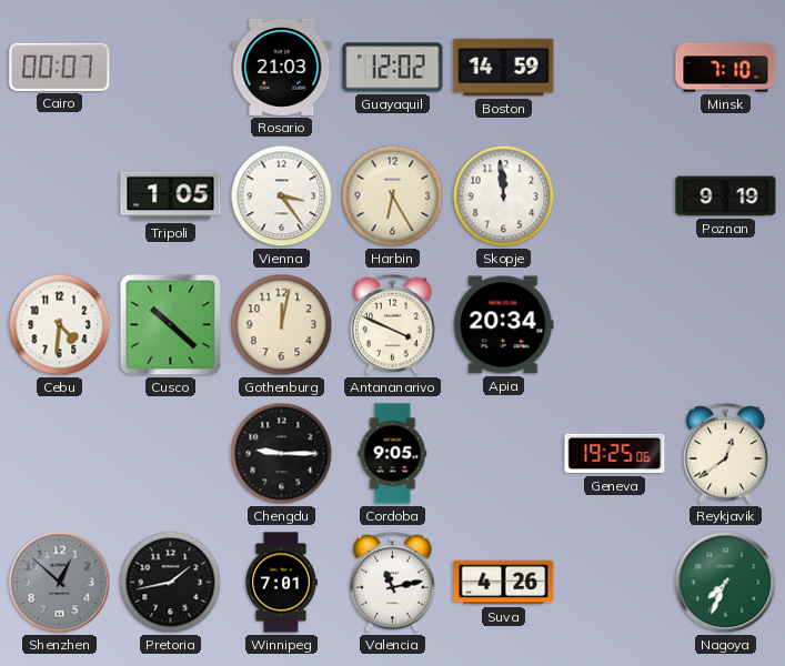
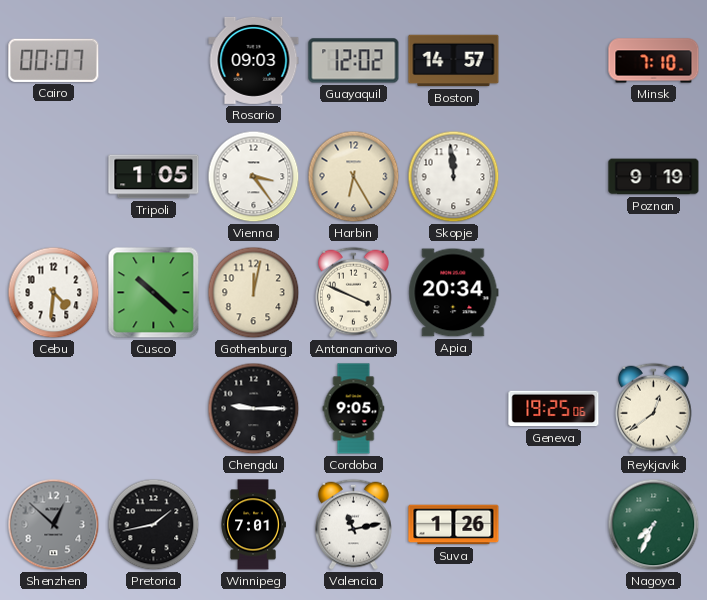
Rosario: 21:03 -> 09:03
Boston: 14:59 -> 14:57
Suva: 4:26 -> 1:26
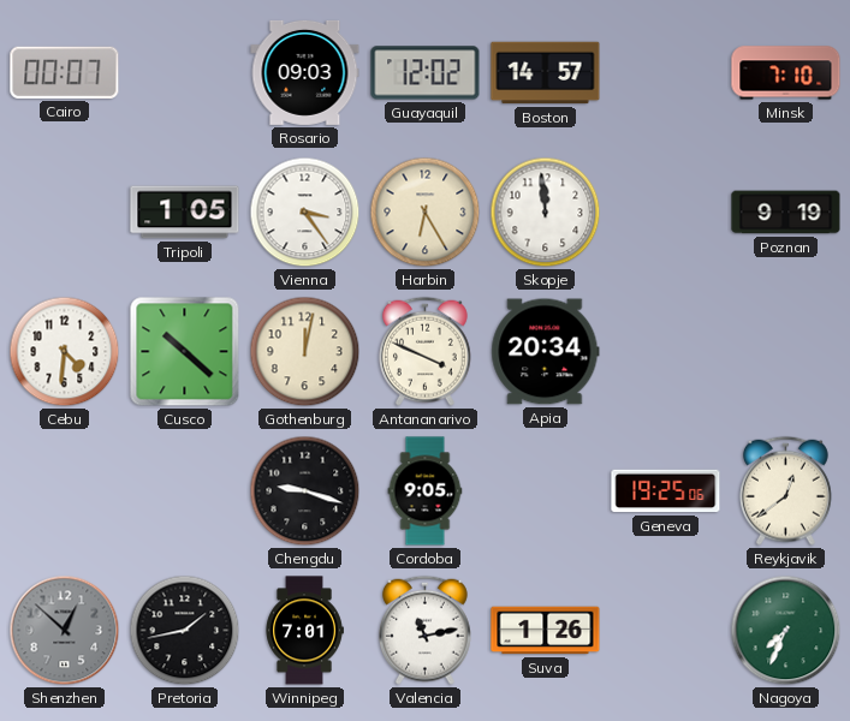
Chengdu: 9:15 -> 9:18
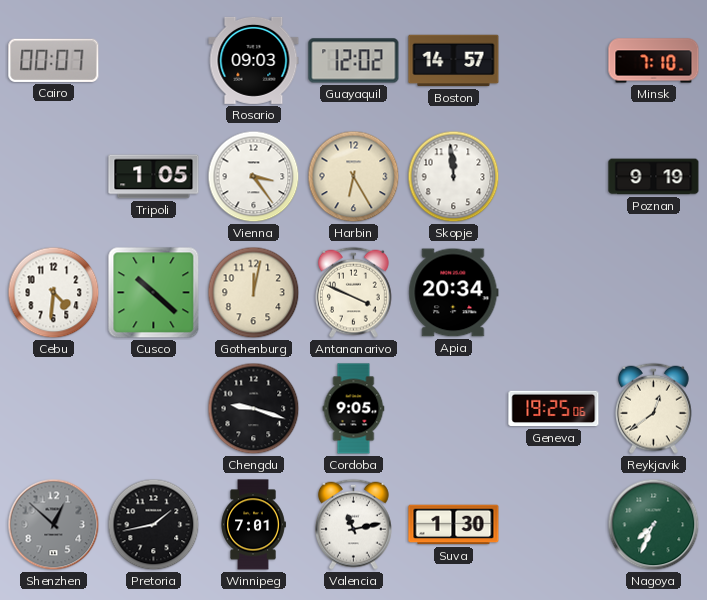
Suva: 1:26 -> 1:30
